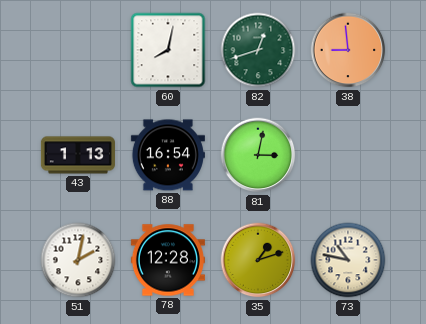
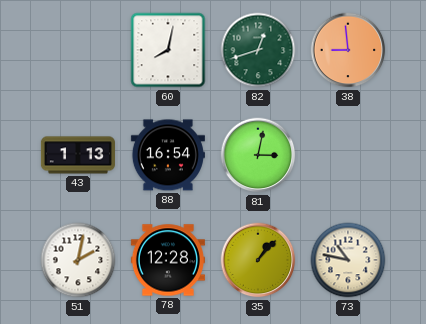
35: 1:12 -> 1:07
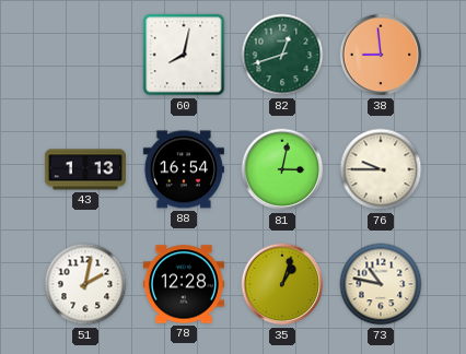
76: none -> 9:45
35: 1:07 -> 1:03
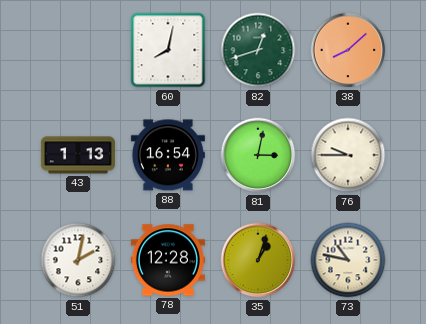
38: 8:59 -> 8:08
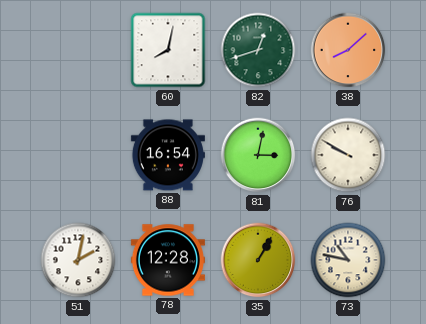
43: 1:13 -> none
76: 9:45 -> 9:50
35: 1:03 -> 1:05
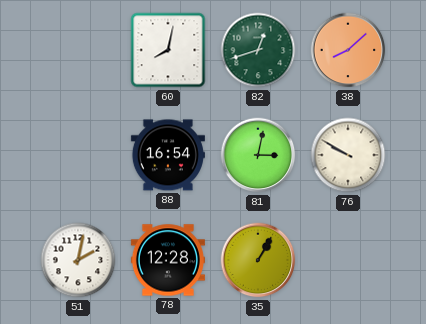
73: 10:47 -> none
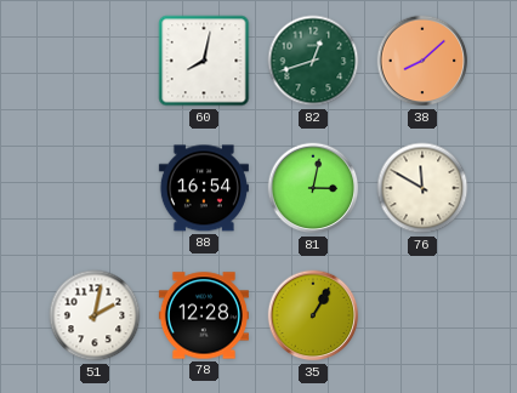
76: 9:50 -> 11:50
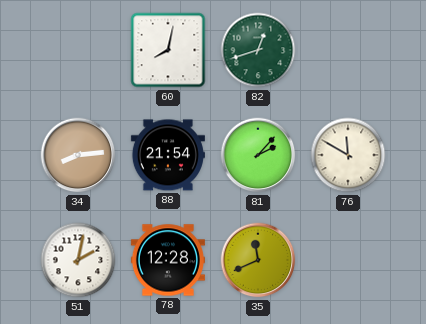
38: 8:08 -> none
34: none -> 8:14
88: 16:54 -> 21:54
81: 3:02 -> 2:07
35: 1:05 -> 11:41
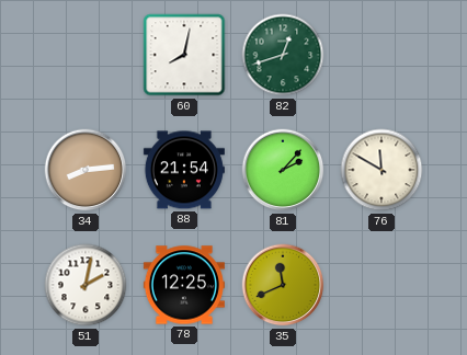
78: 12:28 -> 12:25
